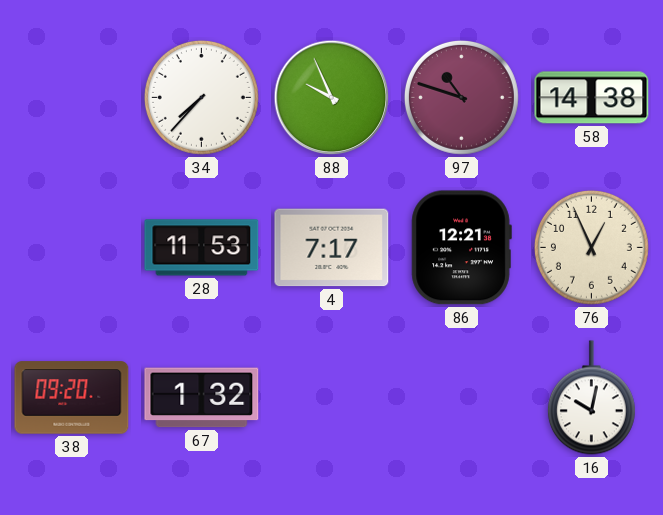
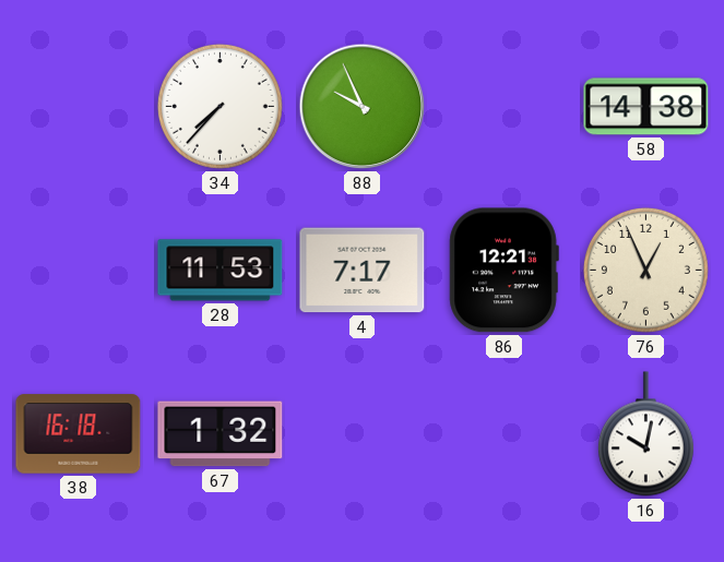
97: 10:48 -> none
38: 09:20 -> 16:18
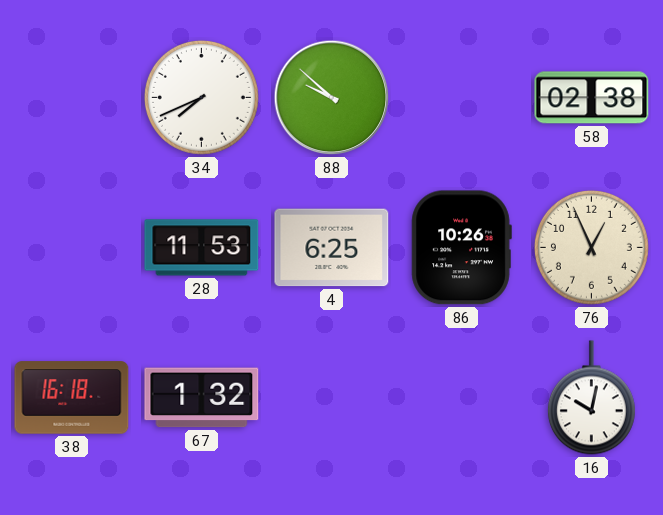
34: 7:37 -> 7:41
88: 9:56 -> 9:52
58: 14:38 -> 02:38
4: 7:17 -> 6:25
86: 12:21 -> 10:26
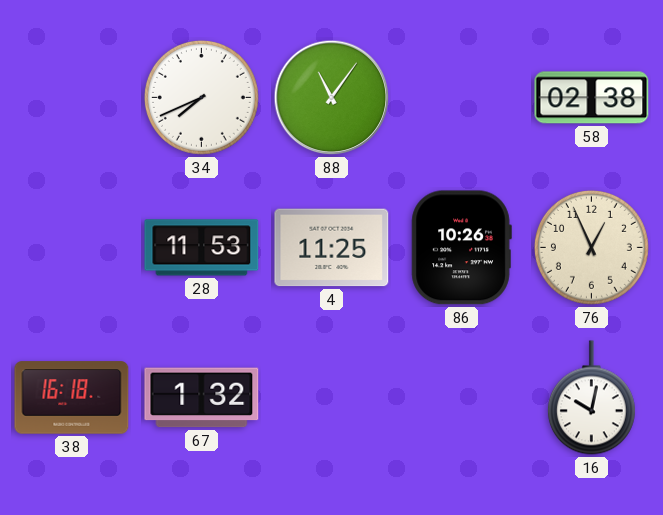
88: 9:52 -> 11:06
4: 6:25 -> 11:25
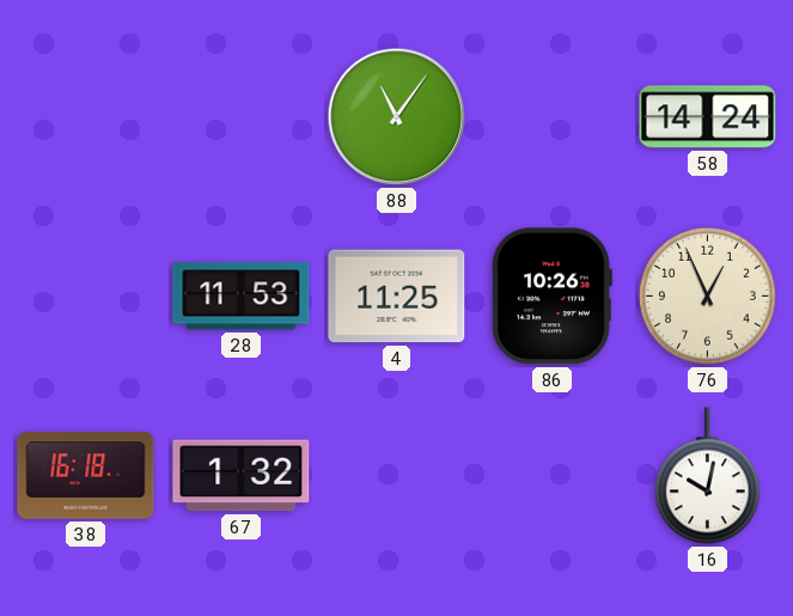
34: 7:41 -> none
58: 02:38 -> 14:24
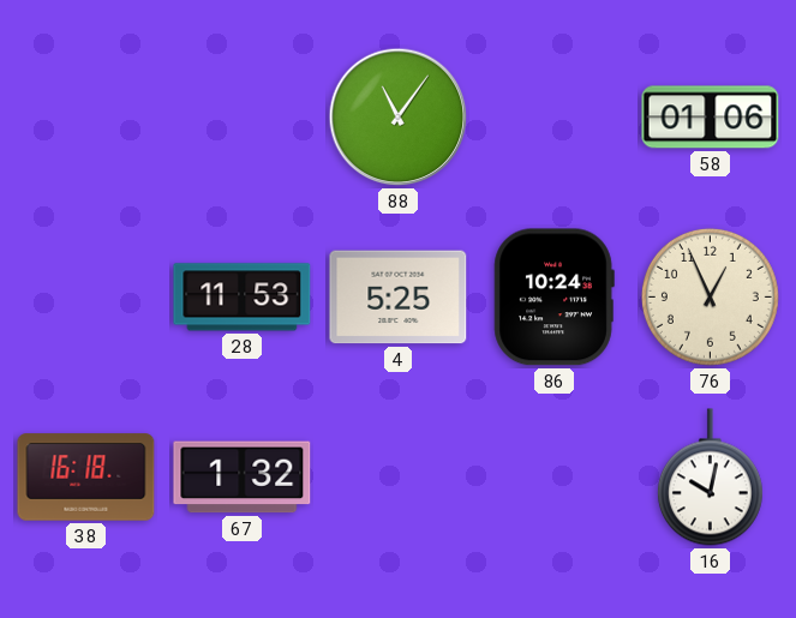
58: 14:24 -> 01:06
4: 11:25 -> 5:25
86: 10:26 -> 10:24
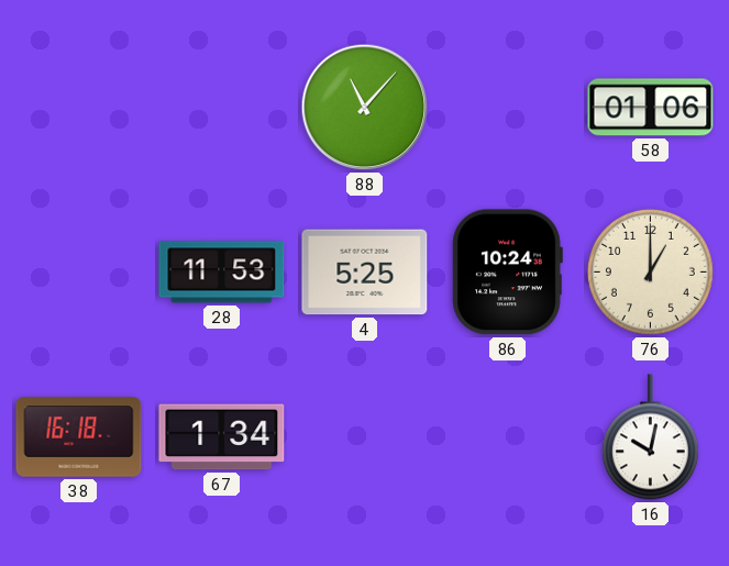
88: 11:06 -> 11:07
76: 12:56 -> 1:00
67: 1:32 -> 1:34
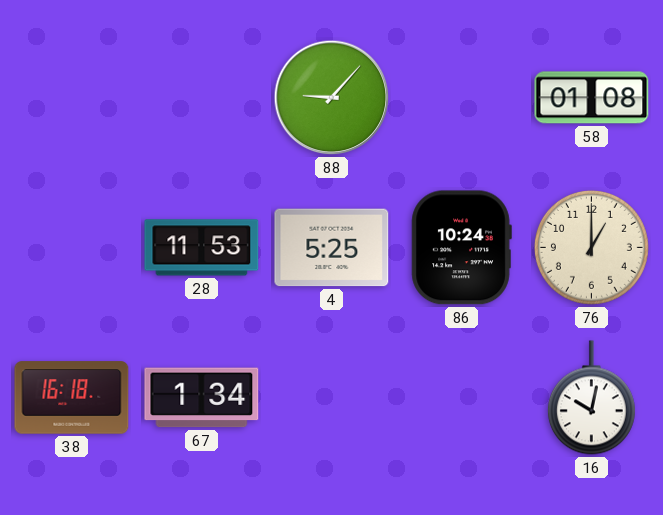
88: 11:07 -> 9:07
58: 01:06 -> 01:08
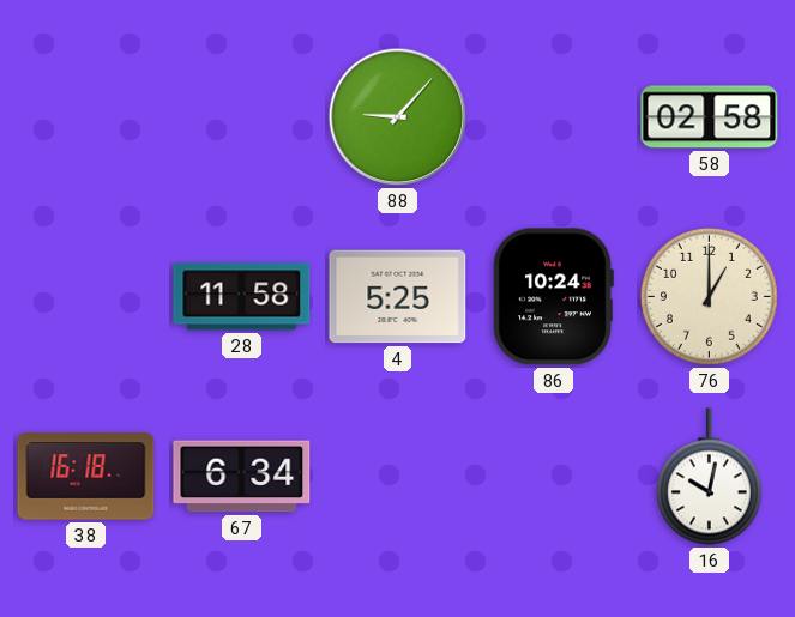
58: 01:08 -> 02:58
28: 11:53 -> 11:58
67: 1:34 -> 6:34
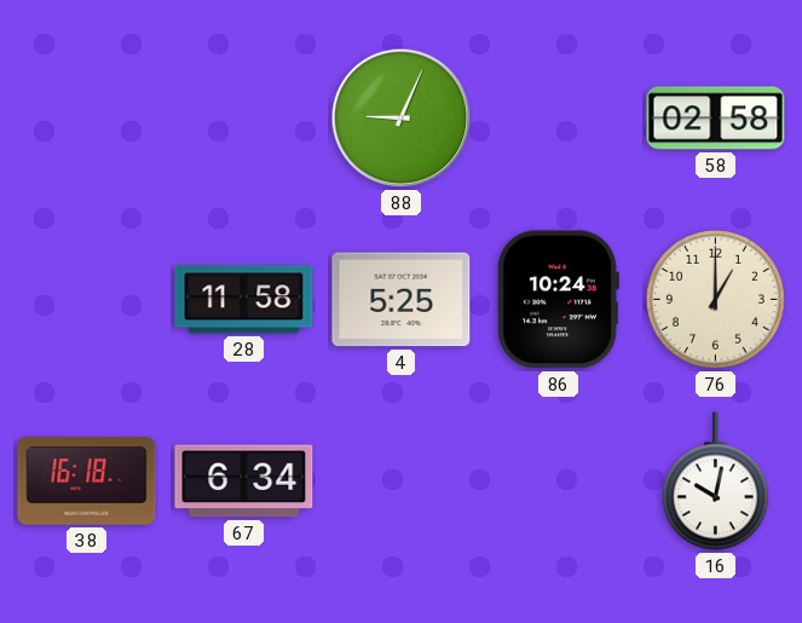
88: 9:07 -> 9:04
